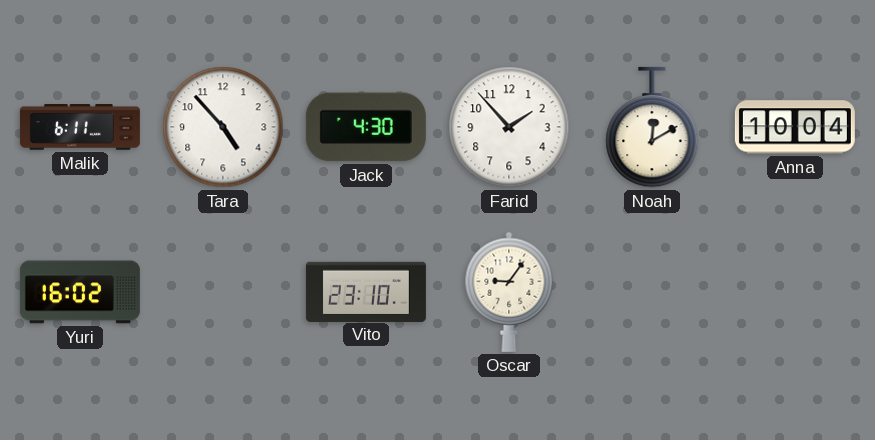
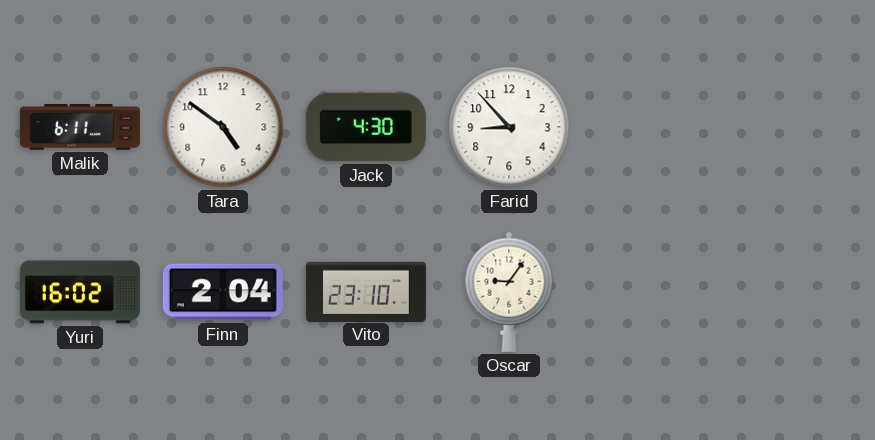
Tara: 4:53 -> 4:51
Farid: 1:53 -> 8:53
Noah: 12:10 -> none
Anna: 10:04 -> none
Finn: none -> 2:04
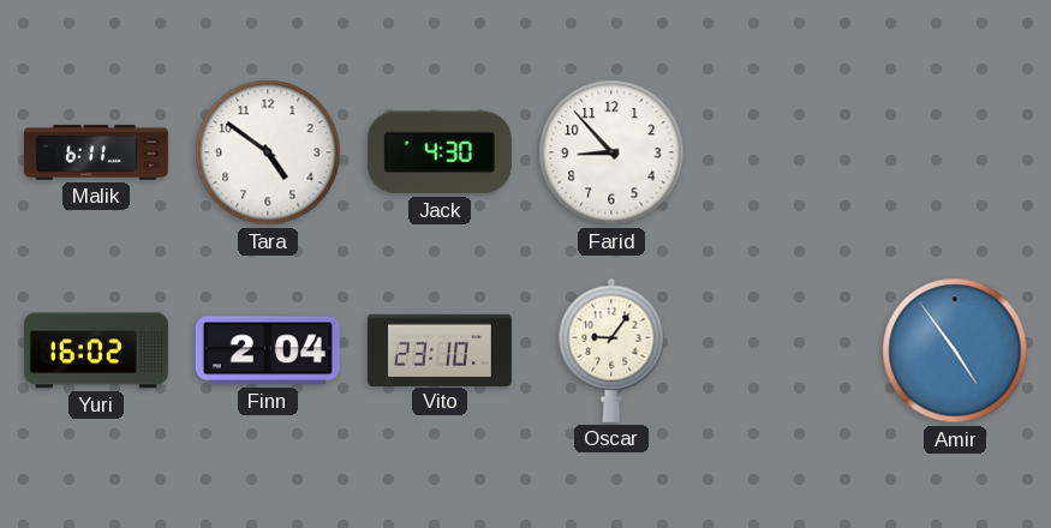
Amir: none -> 4:54
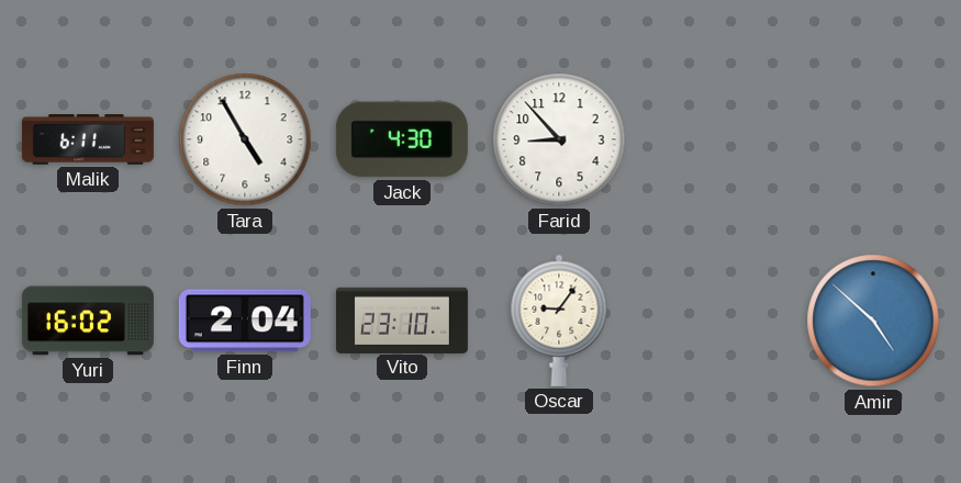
Tara: 4:51 -> 4:55
Amir: 4:54 -> 4:52
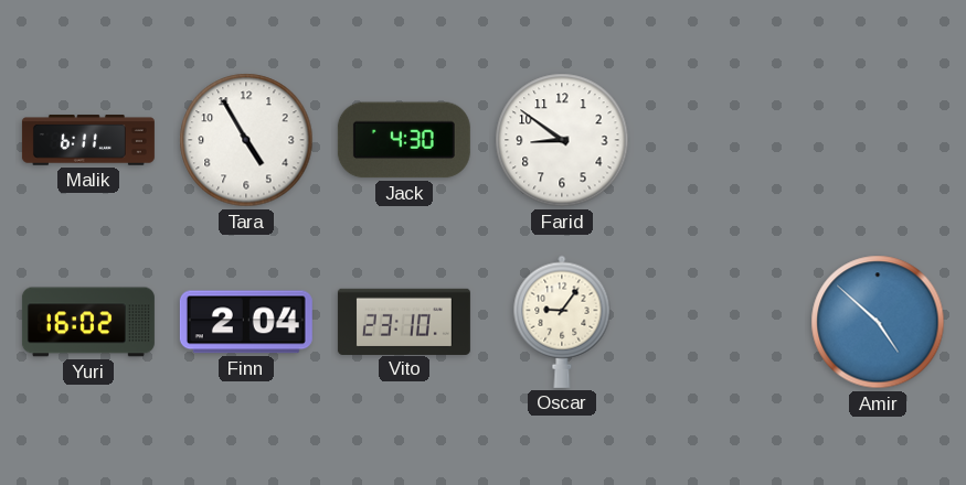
Farid: 8:53 -> 8:51
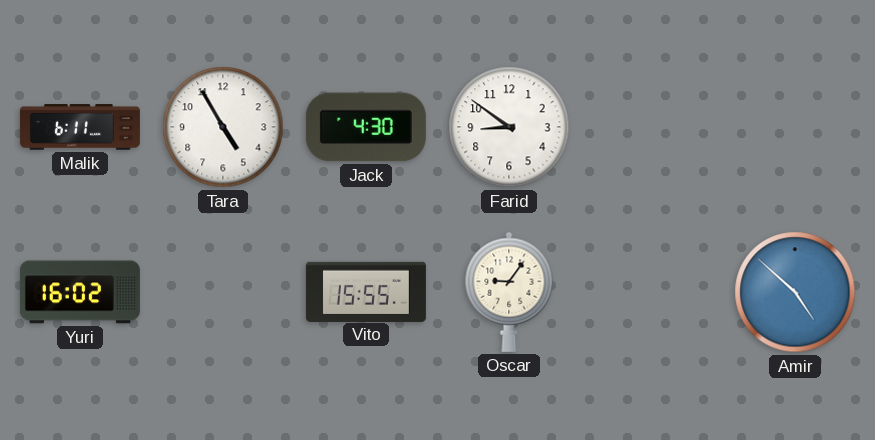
Finn: 2:04 -> none
Vito: 23:10 -> 15:55
